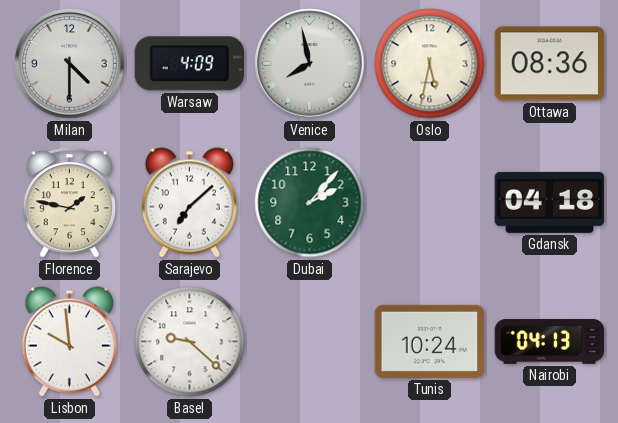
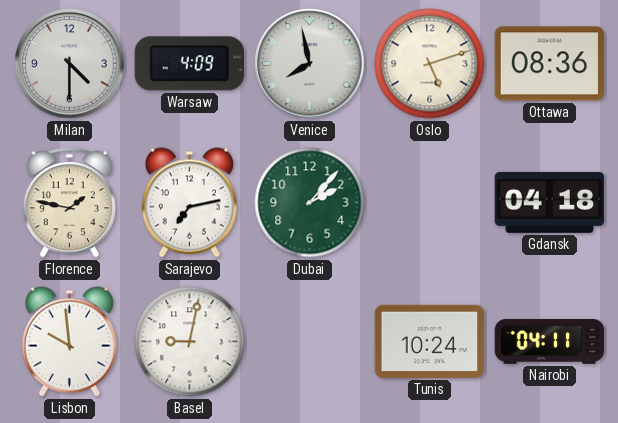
Oslo: 5:32 -> 5:12
Sarajevo: 7:08 -> 7:13
Basel: 9:22 -> 9:02
Nairobi: 04:13 -> 04:11
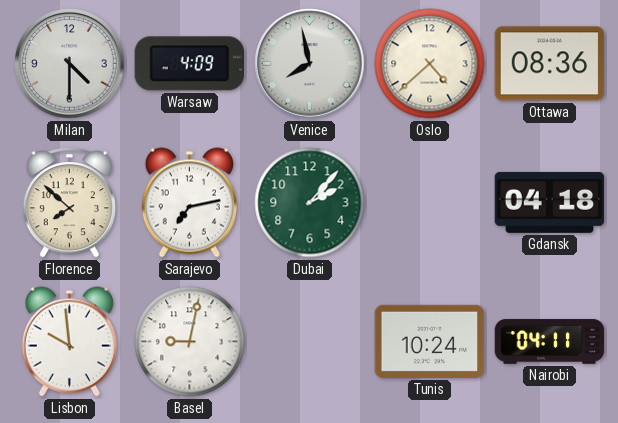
Oslo: 5:12 -> 4:38
Florence: 1:47 -> 7:52
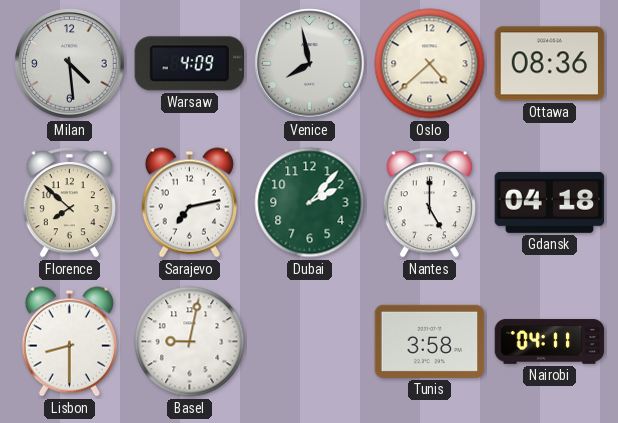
Milan: 4:30 -> 4:29
Nantes: none -> 5:00
Lisbon: 9:59 -> 8:30
Tunis: 10:24 -> 3:58
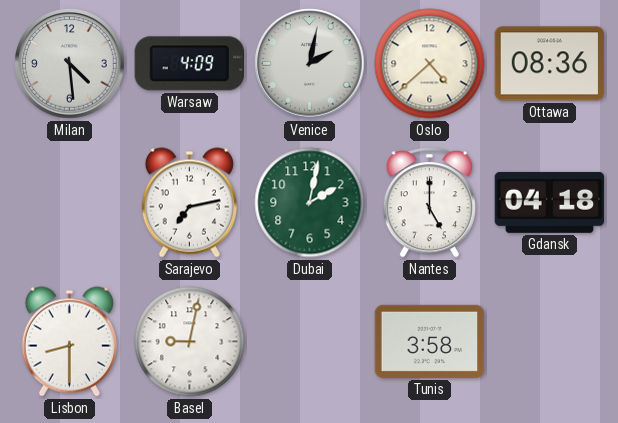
Venice: 7:58 -> 2:02
Florence: 7:52 -> none
Dubai: 2:07 -> 2:02
Nairobi: 04:11 -> none
